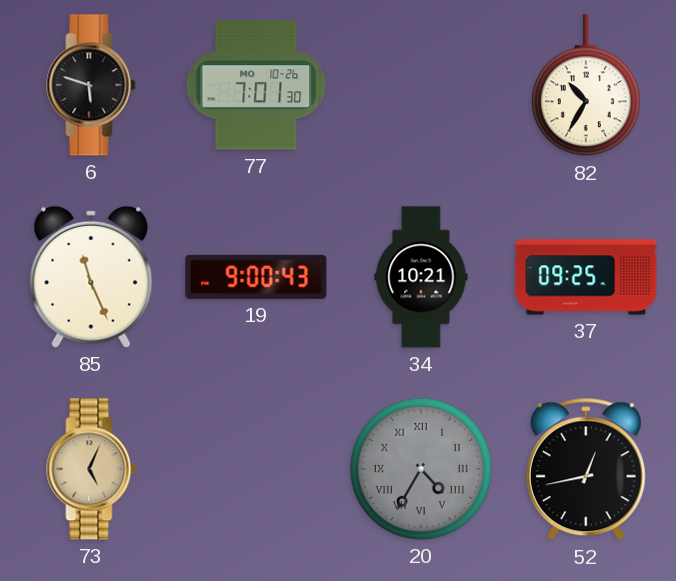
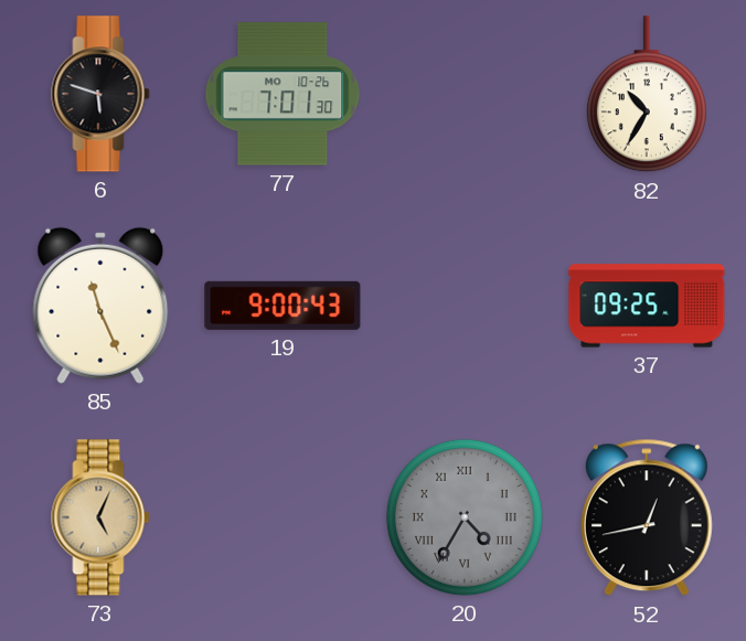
34: 10:21 -> none
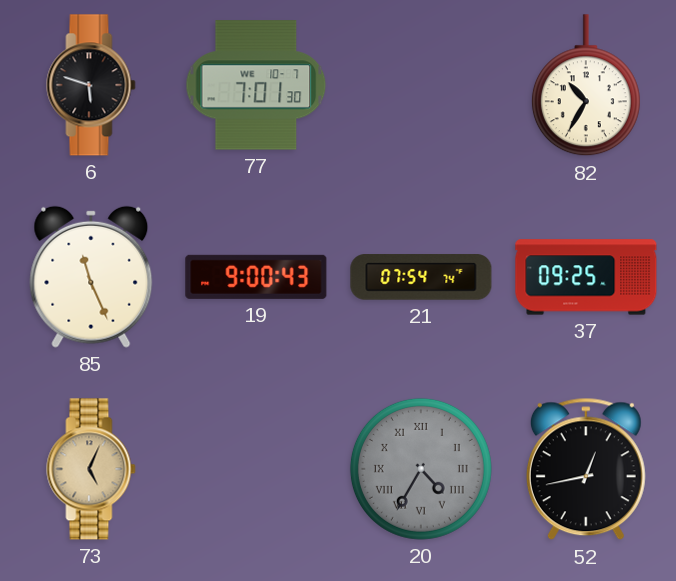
77 date: MO 10-26 -> WE 10-7
21: none -> 07:54
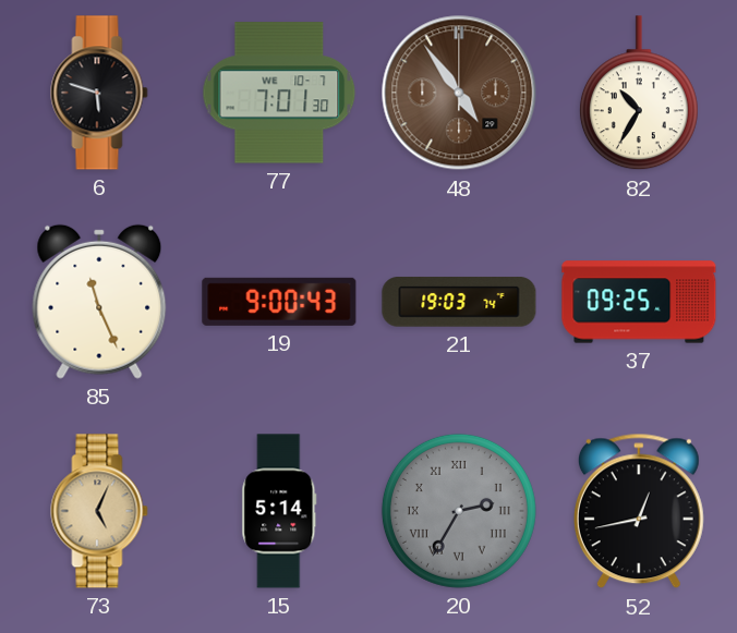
48: none -> 4:54
21: 07:54 -> 19:03
15: none -> 5:14
20: 4:35 -> 2:35
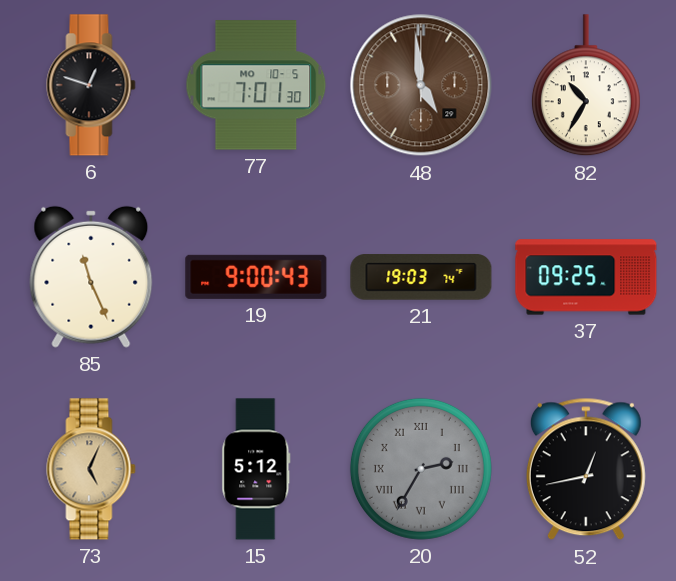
6: 5:48 -> 12:48
77 date: WE 10-7 -> MO 10-5
48: 4:54 -> 4:59
15: 5:14 -> 5:12
